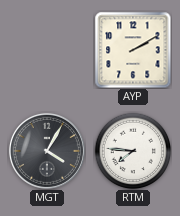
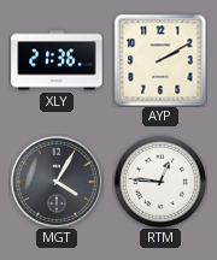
XLY: none -> 21:36
RTM: 7:46 -> 12:46
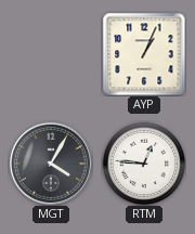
XLY: 21:36 -> none
AYP: 2:10 -> 1:04
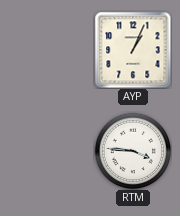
MGT: 4:05 -> none
RTM: 12:46 -> 3:46
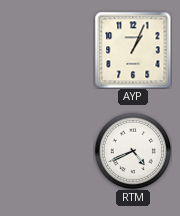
RTM: 3:46 -> 4:41
